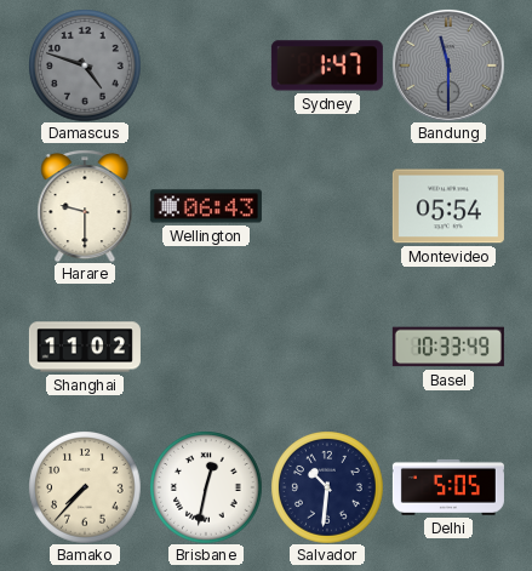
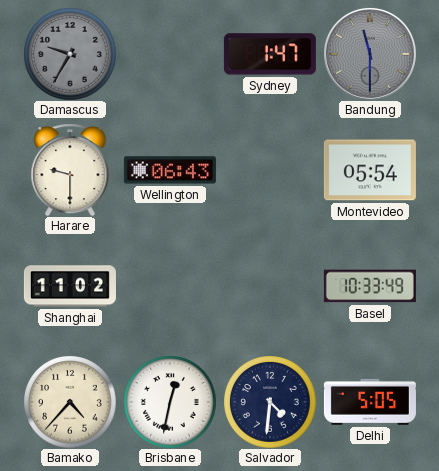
Damascus: 4:48 -> 9:35
Bamako: 7:37 -> 4:37
Salvador: 10:31 -> 4:31
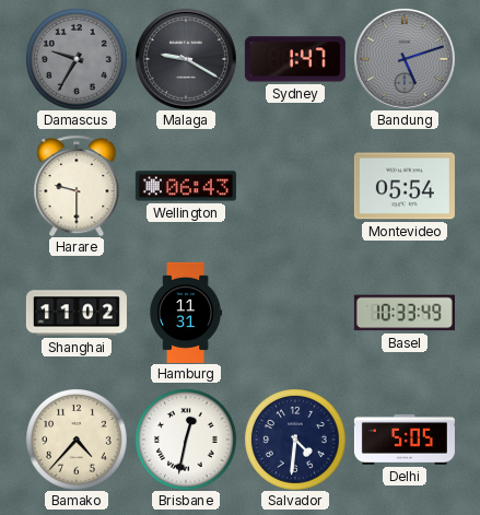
Malaga: none -> 9:20
Bandung: 11:30 -> 5:12
Hamburg: none -> 11:31
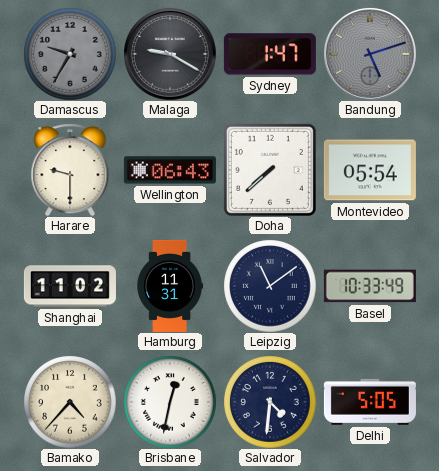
Doha: none -> 7:38
Leipzig: none -> 11:09
